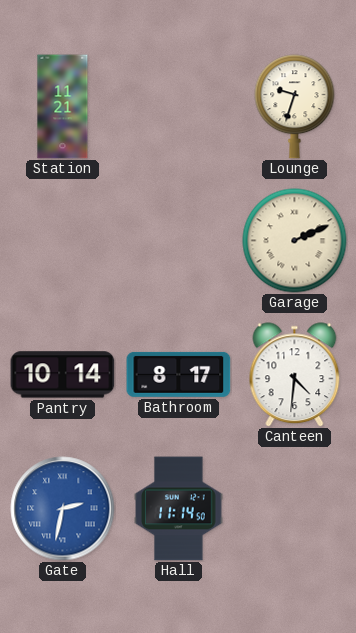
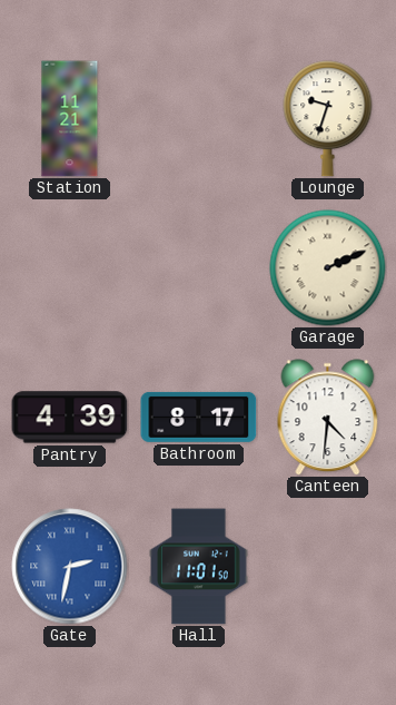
Pantry: 10:14 -> 4:39
Hall: 11:14 -> 11:01
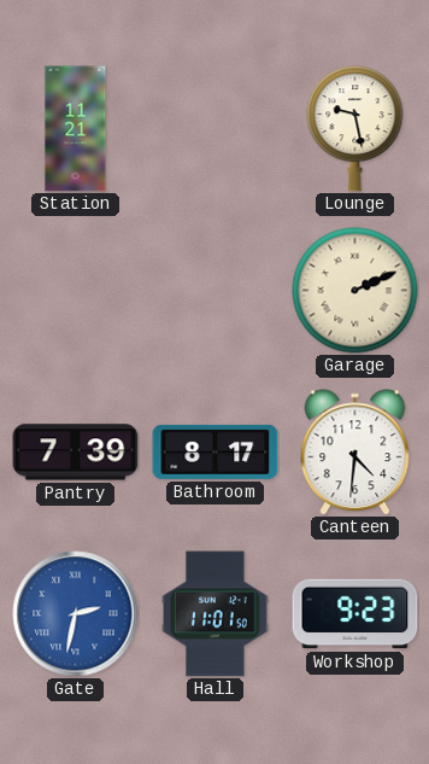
Lounge: 9:33 -> 9:28
Pantry: 4:39 -> 7:39
Workshop: none -> 9:23
